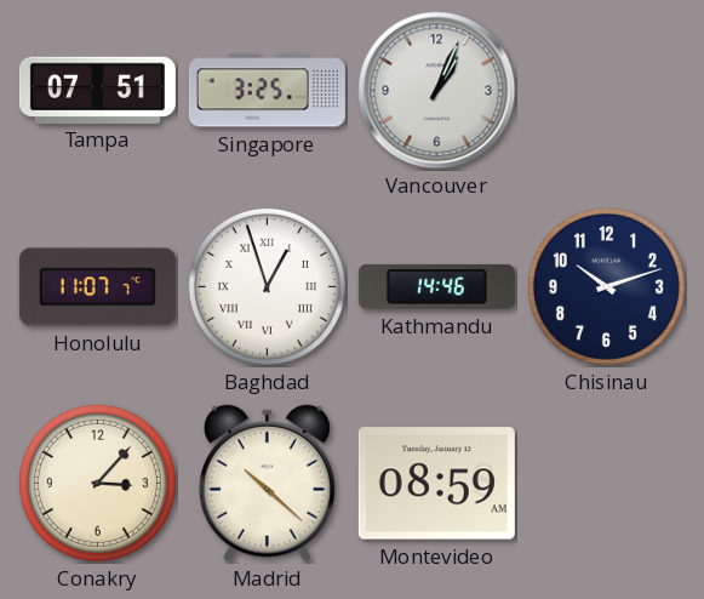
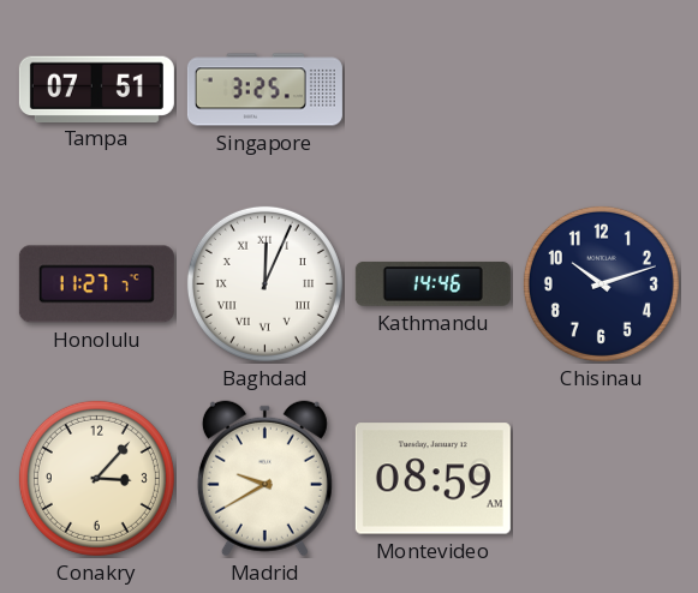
Vancouver: 1:04 -> none
Honolulu: 11:07 -> 11:27
Baghdad: 12:57 -> 12:04
Madrid: 10:22 -> 9:40
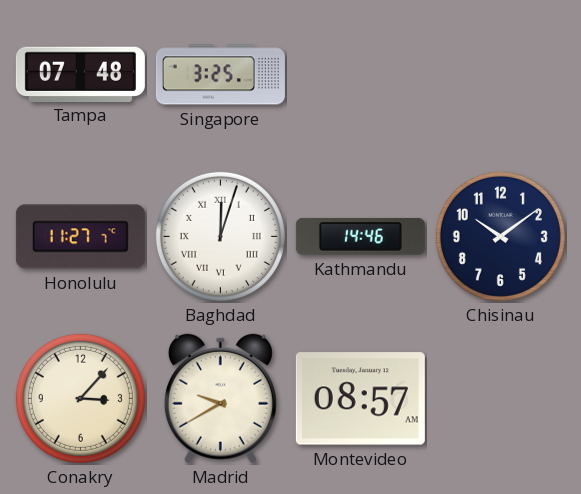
Tampa: 07:51 -> 07:48
Baghdad: 12:04 -> 12:03
Chisinau: 10:12 -> 10:09
Montevideo: 08:59 -> 08:57
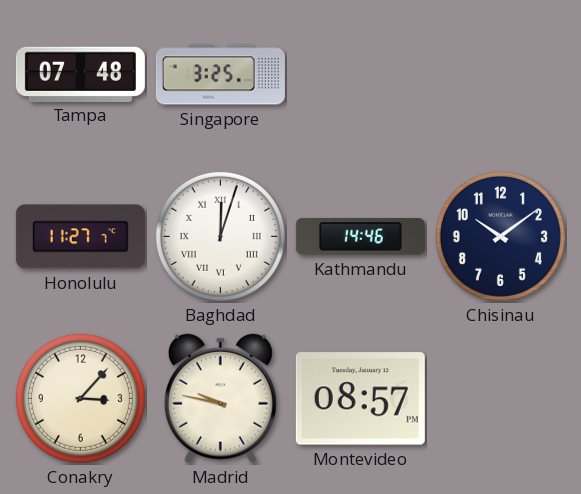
Madrid: 9:40 -> 9:47
Montevideo: 08:57 AM -> 08:57 PM
